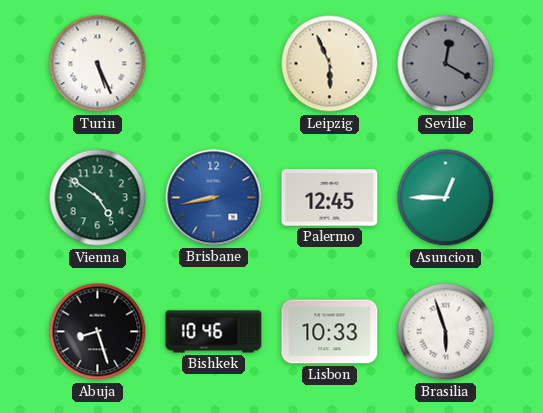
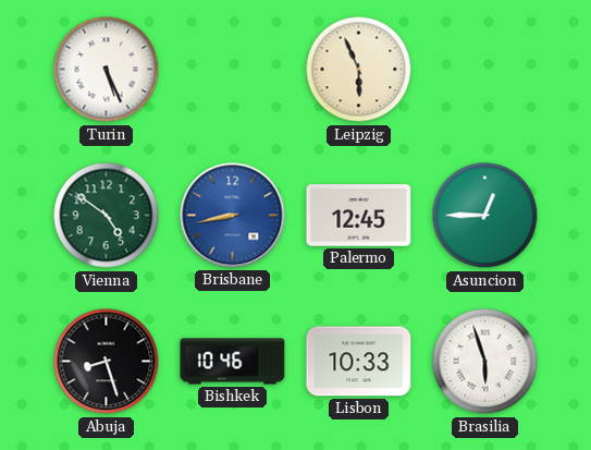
Seville: 12:20 -> none
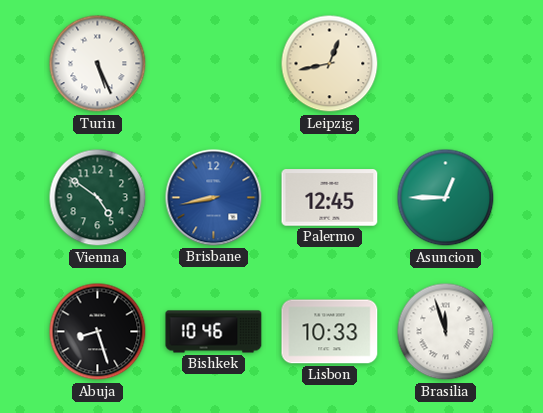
Leipzig: 5:56 -> 12:43
Brasilia: 5:57 -> 11:57
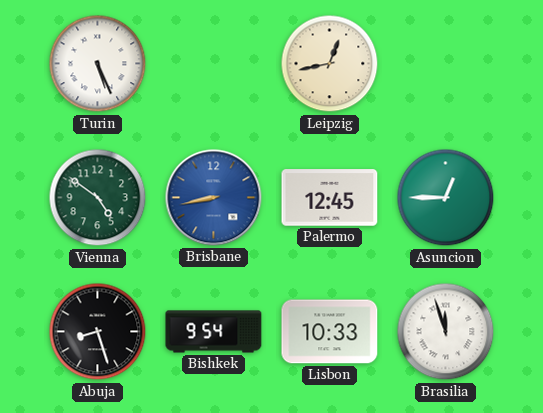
Bishkek: 10:46 -> 9:54
